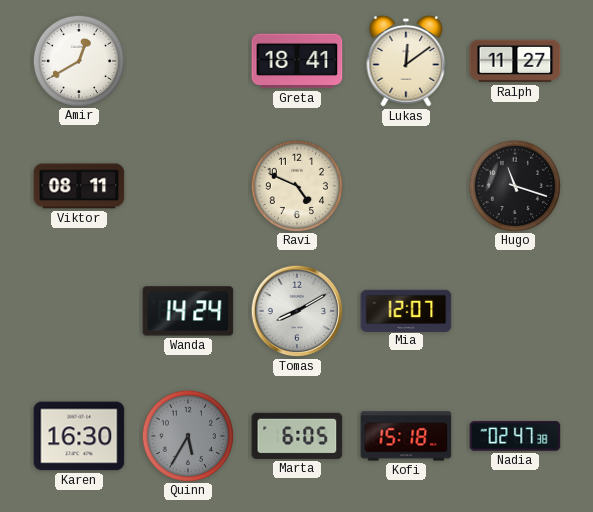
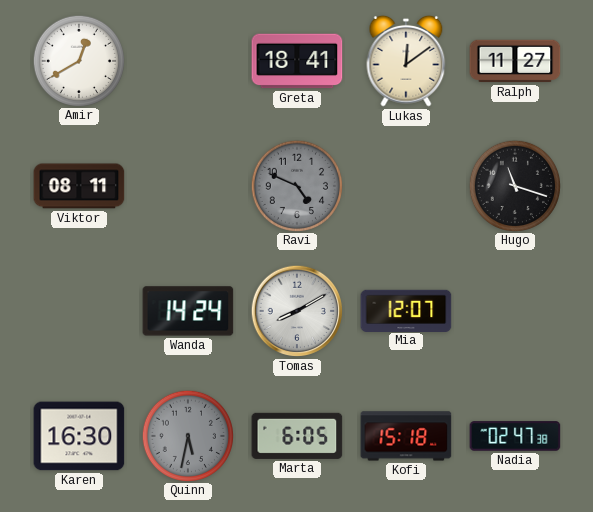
Ravi dial: cream -> grey
Quinn: 5:35 -> 5:32
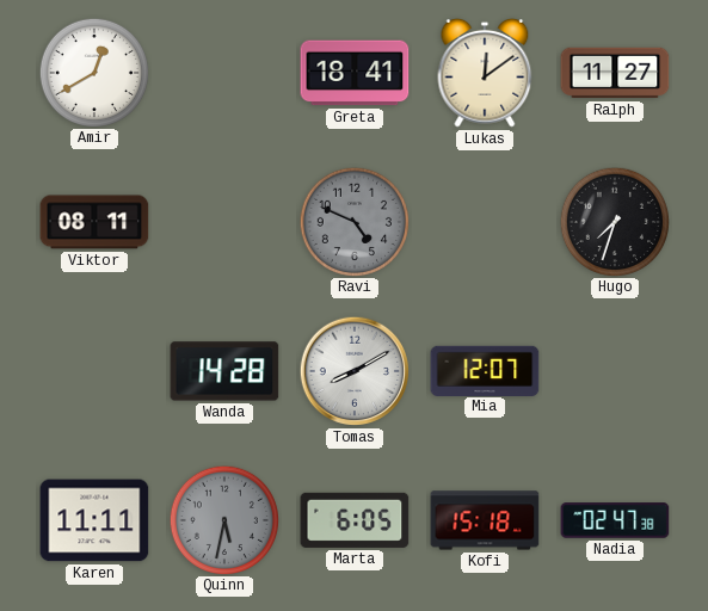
Hugo: 11:18 -> 7:33
Wanda: 14:24 -> 14:28
Karen: 16:30 -> 11:11
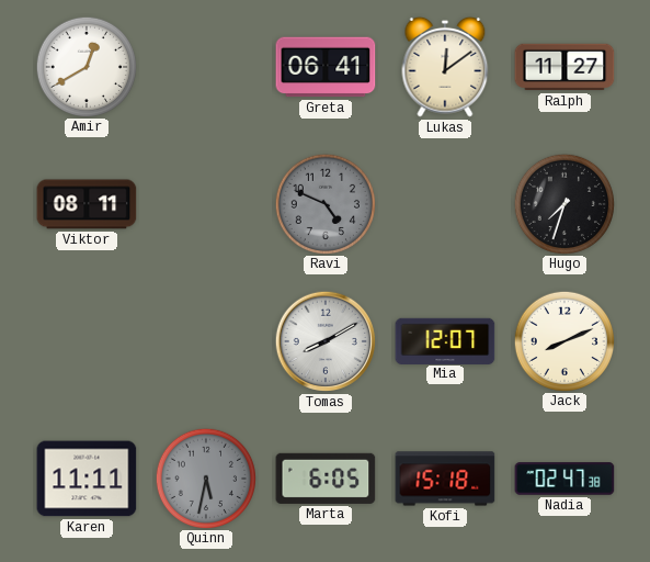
Greta: 18:41 -> 06:41
Wanda: 14:28 -> none
Jack: none -> 8:11
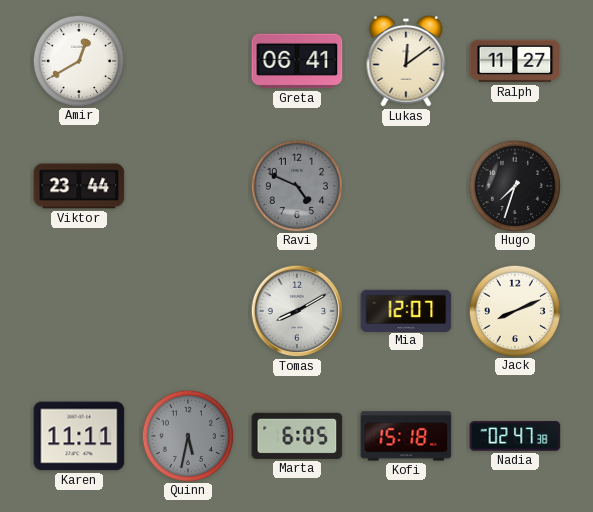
Viktor: 08:11 -> 23:44
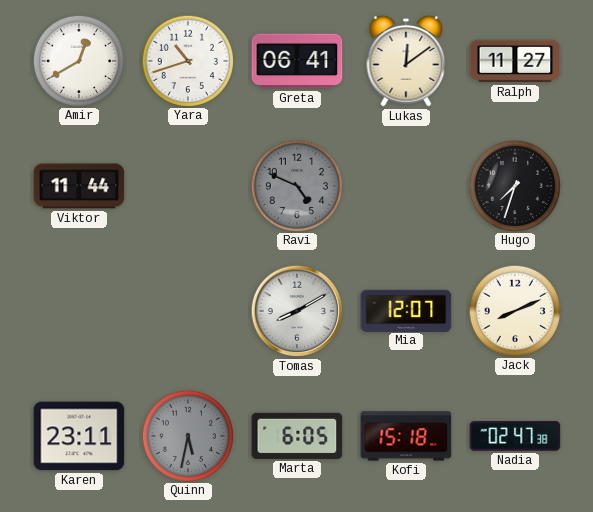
Yara: none -> 10:42
Viktor: 23:44 -> 11:44
Karen: 11:11 -> 23:11
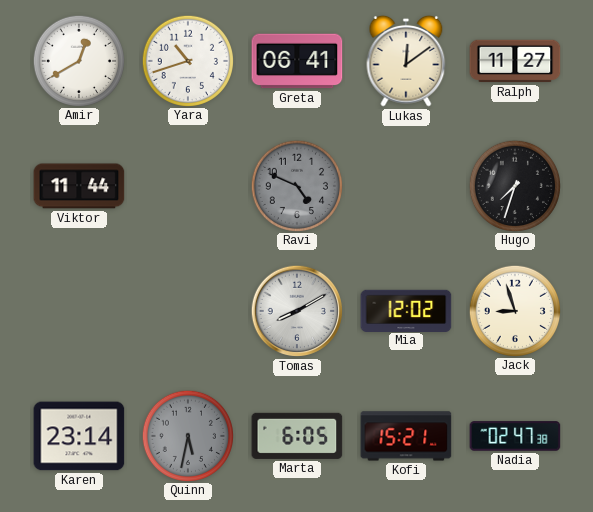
Mia: 12:07 -> 12:02
Jack: 8:11 -> 8:57
Karen: 23:11 -> 23:14
Kofi: 15:18 -> 15:21
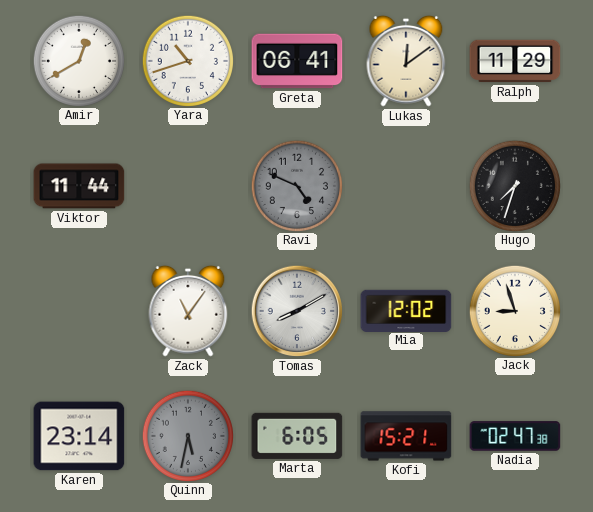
Ralph: 11:27 -> 11:29
Zack: none -> 11:06
